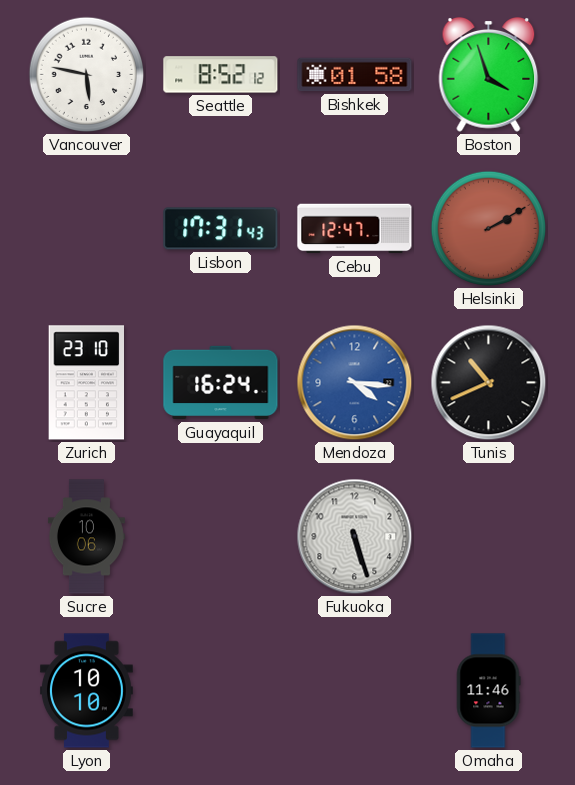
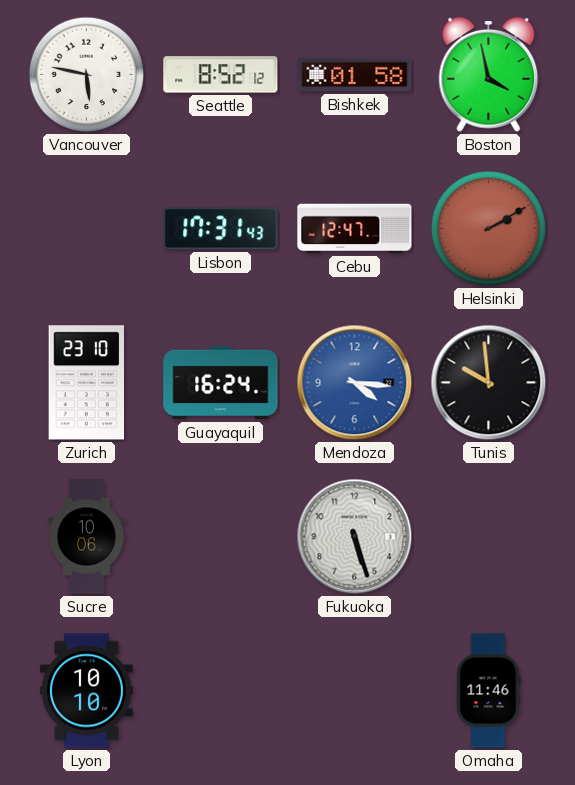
Boston: 3:57 -> 3:58
Tunis: 10:41 -> 9:59
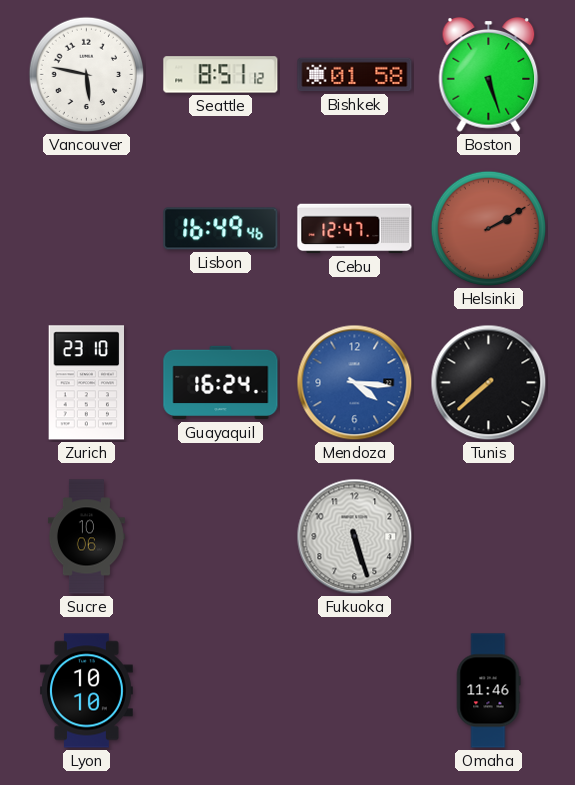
Seattle: 8:52 -> 8:51
Boston: 3:58 -> 5:27
Lisbon: 17:31 -> 16:49
Tunis: 9:59 -> 7:38
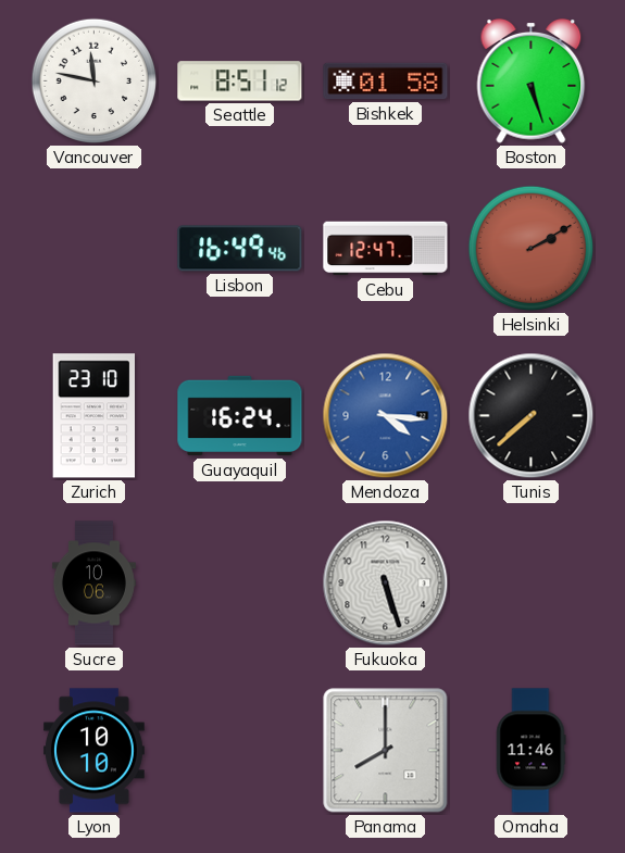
Vancouver: 5:47 -> 11:47
Panama: none -> 8:00
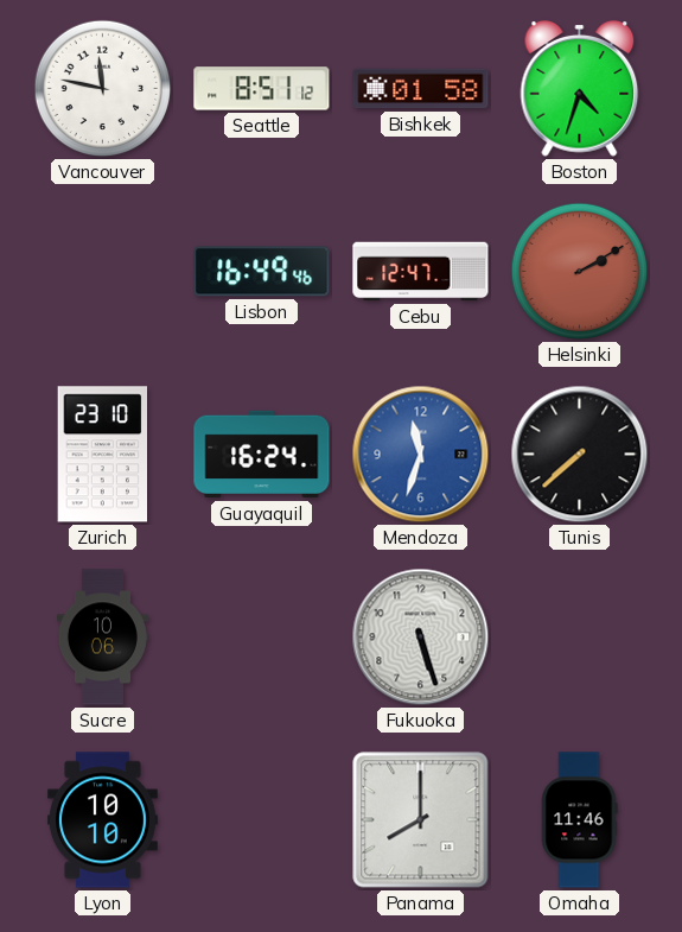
Boston: 5:27 -> 4:33
Mendoza: 4:16 -> 11:33
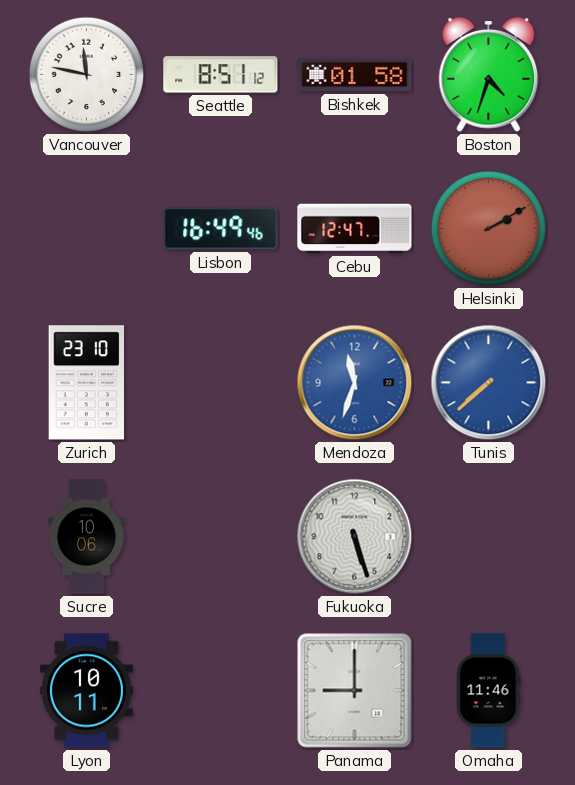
Guayaquil: 16:24 -> none
Tunis dial: black -> blue
Lyon: 10:10 -> 10:11
Panama: 8:00 -> 9:00
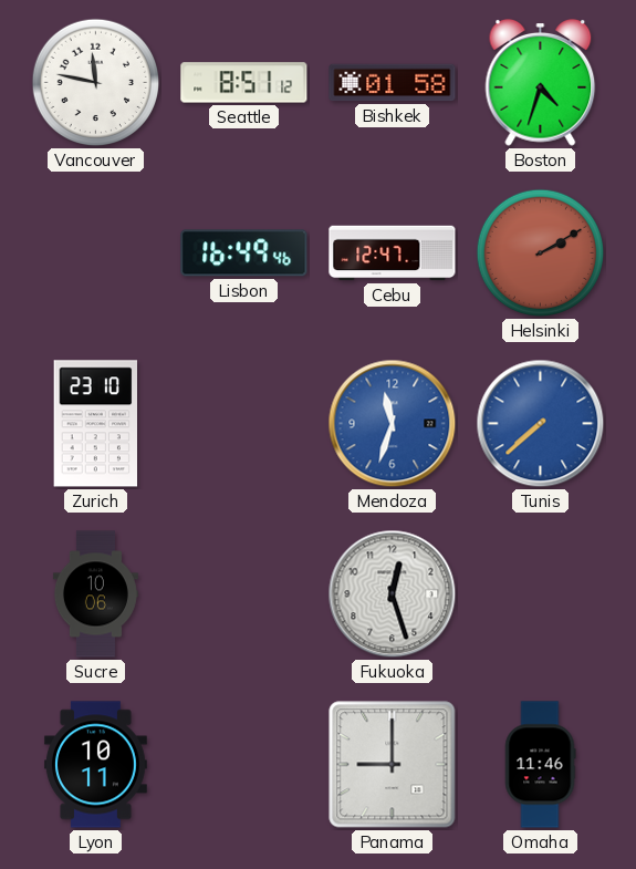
Fukuoka: 5:27 -> 12:27
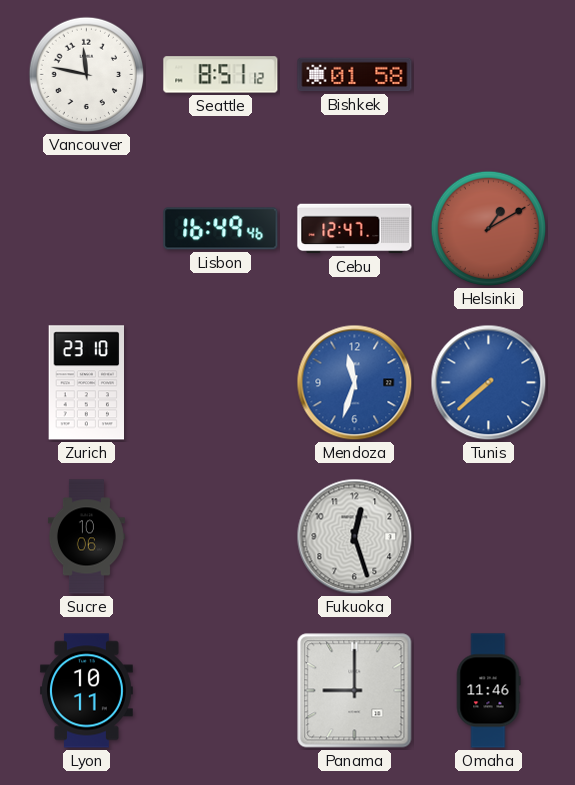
Boston: 4:33 -> none
Helsinki: 2:10 -> 1:10
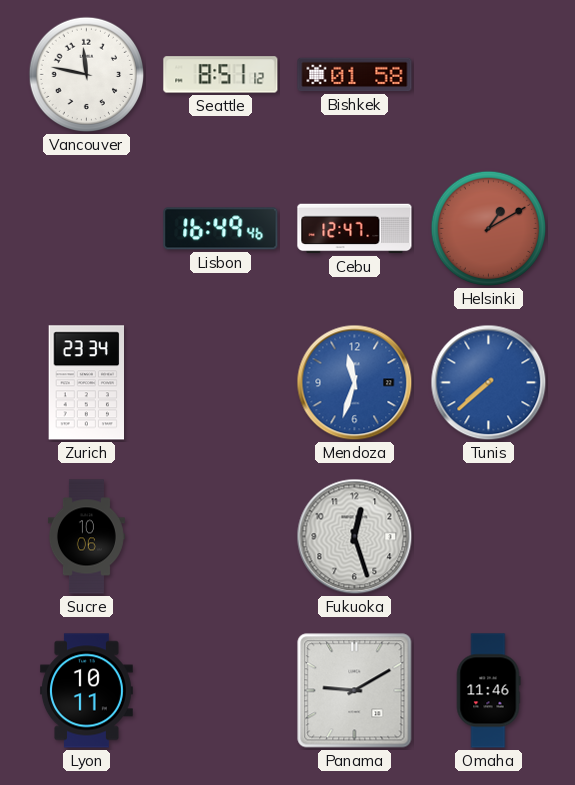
Zurich: 23:10 -> 23:34
Panama: 9:00 -> 9:10
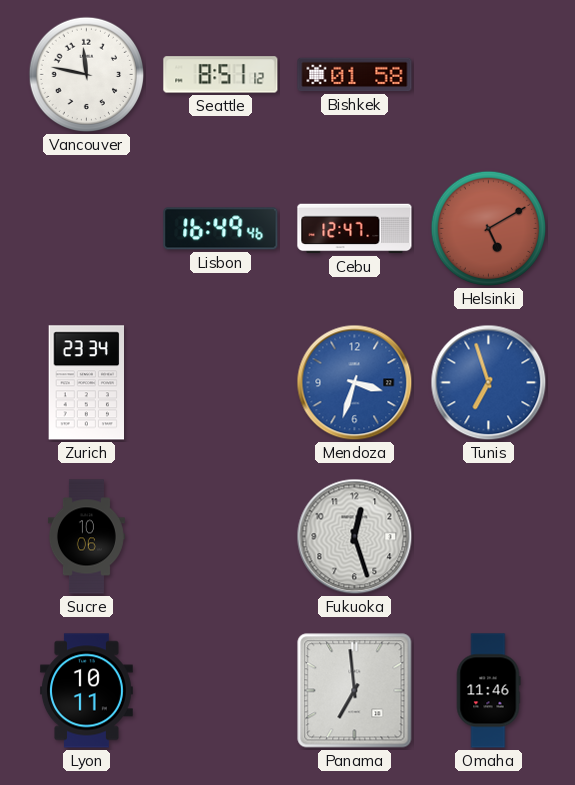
Helsinki: 1:10 -> 5:10
Mendoza: 11:33 -> 3:33
Tunis: 7:38 -> 6:57
Panama: 9:10 -> 6:59
